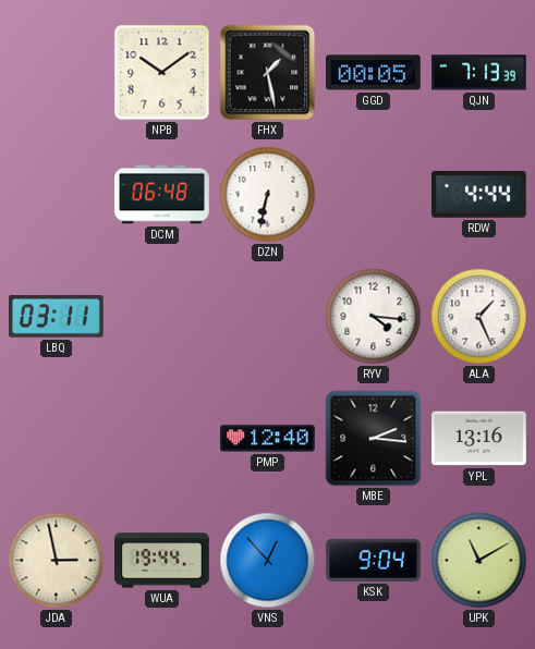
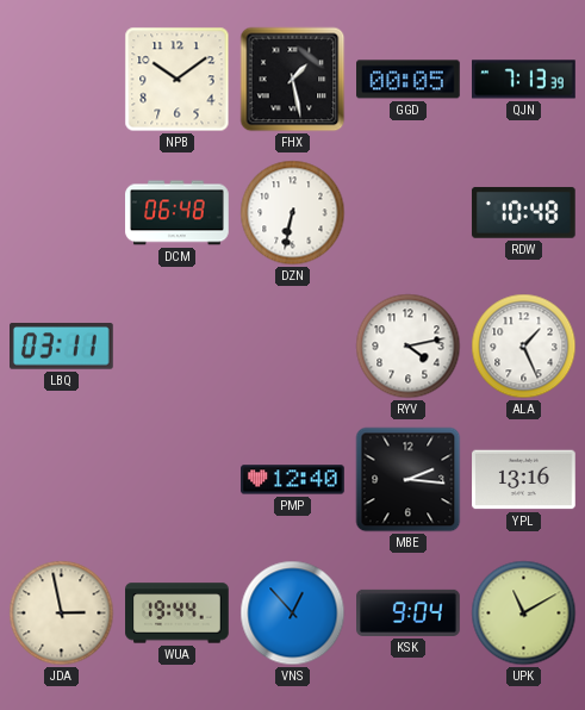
RDW: 4:44 -> 10:48
RYV: 4:16 -> 4:13
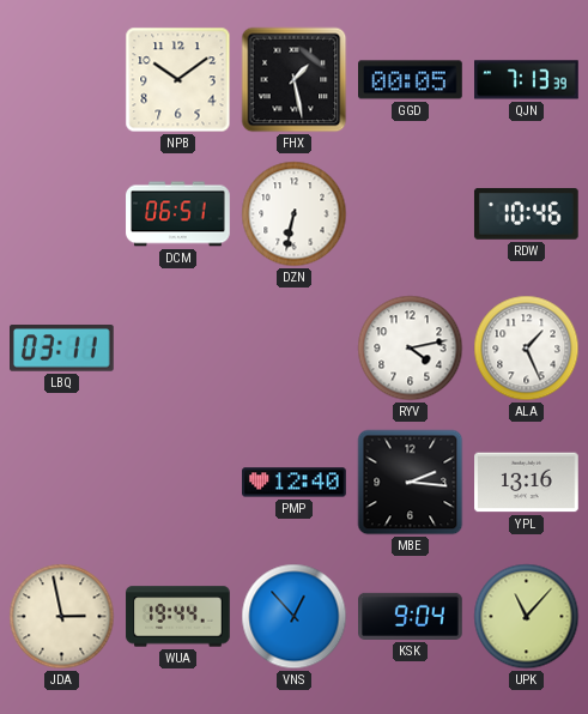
DCM: 06:48 -> 06:51
RDW: 10:48 -> 10:46
UPK: 11:10 -> 11:07
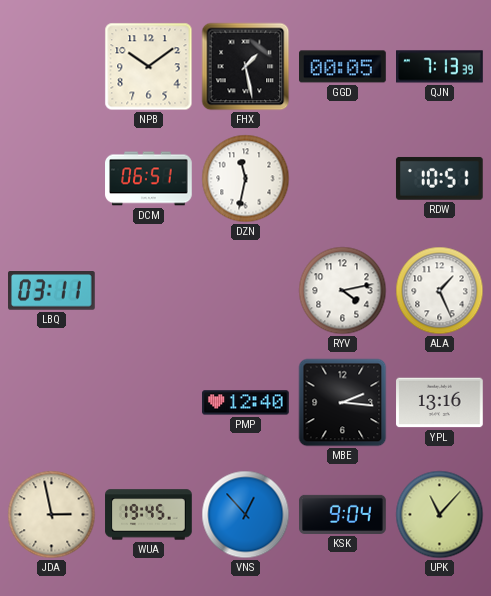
DZN: 6:32 -> 11:32
RDW: 10:46 -> 10:51
WUA: 19:44 -> 19:45
